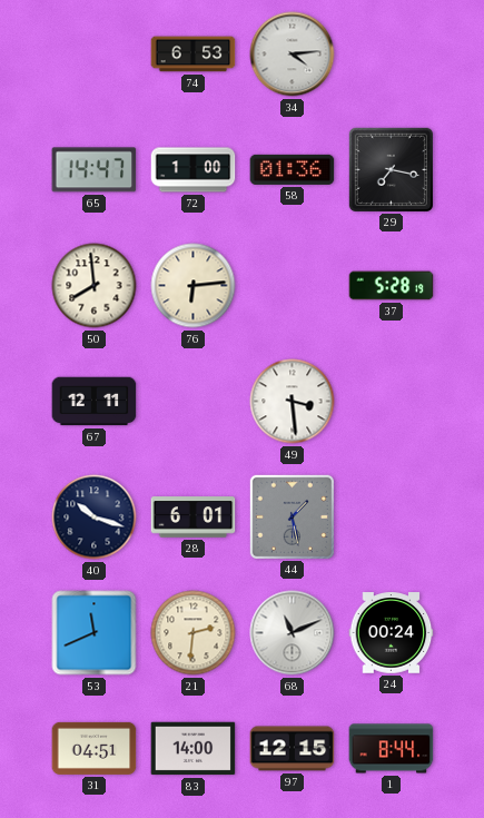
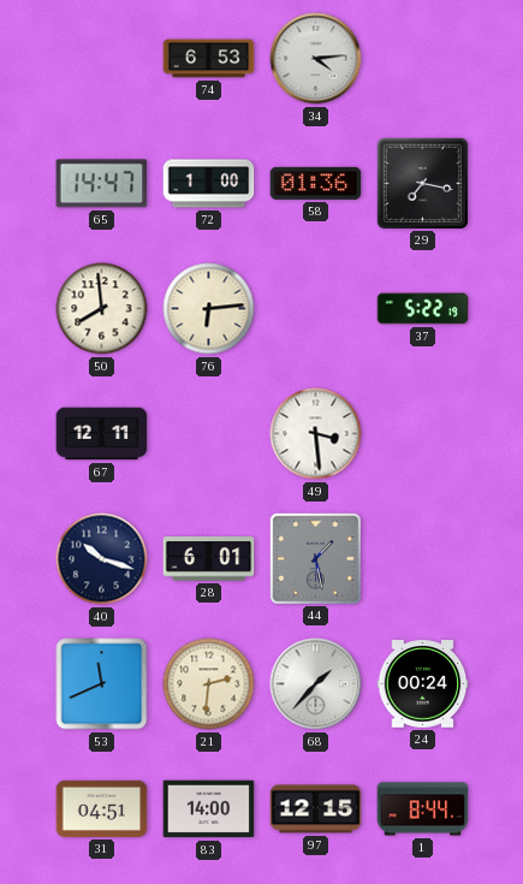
37: 5:28 -> 5:22
68: 11:11 -> 1:37
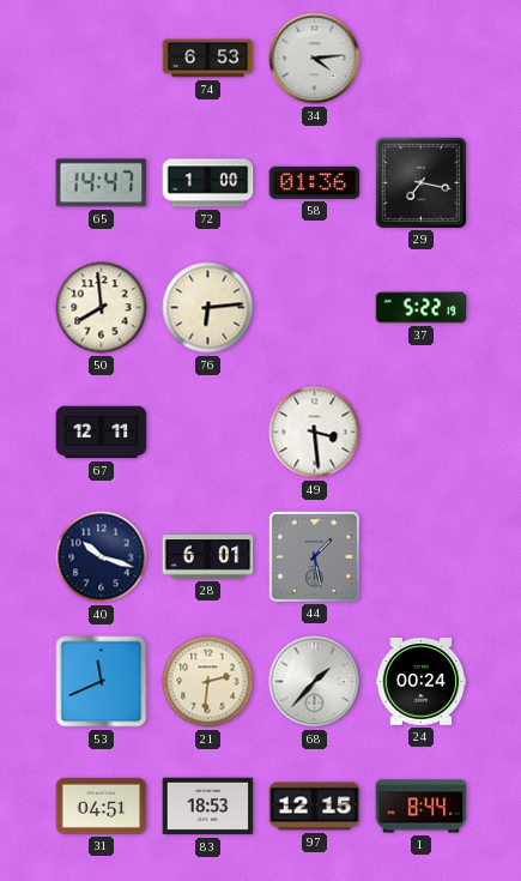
83: 14:00 -> 18:53
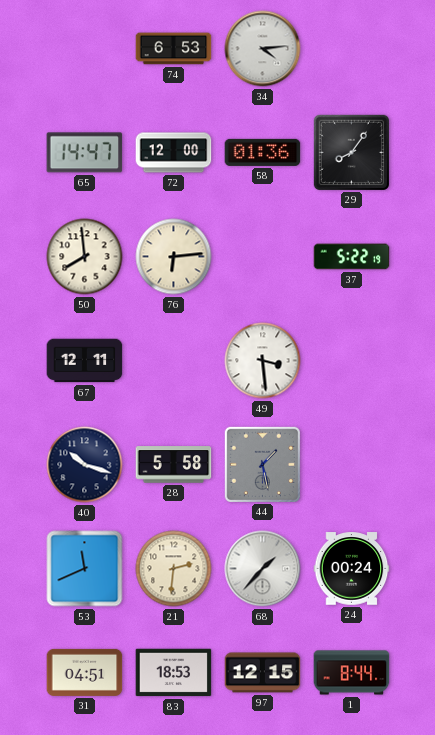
72: 1:00 -> 12:00
29: 7:17 -> 8:06
28: 6:01 -> 5:58
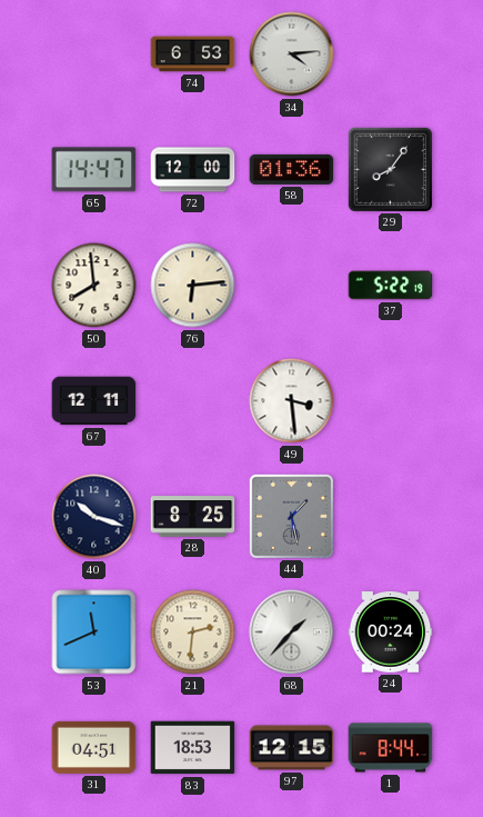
28: 5:58 -> 8:25
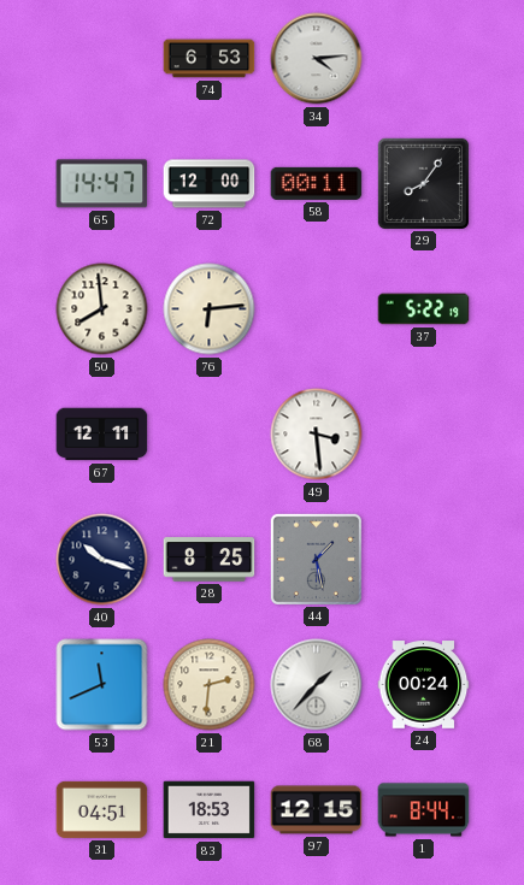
58: 01:36 -> 00:11
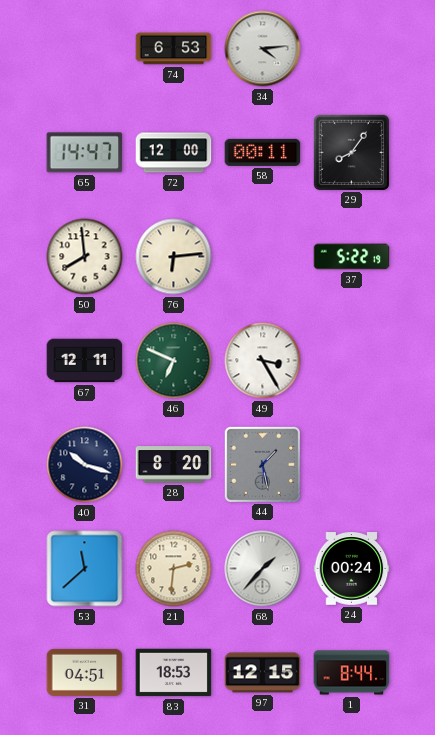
46: none -> 6:49
49: 3:29 -> 3:25
28: 8:25 -> 8:20
53: 11:41 -> 11:38
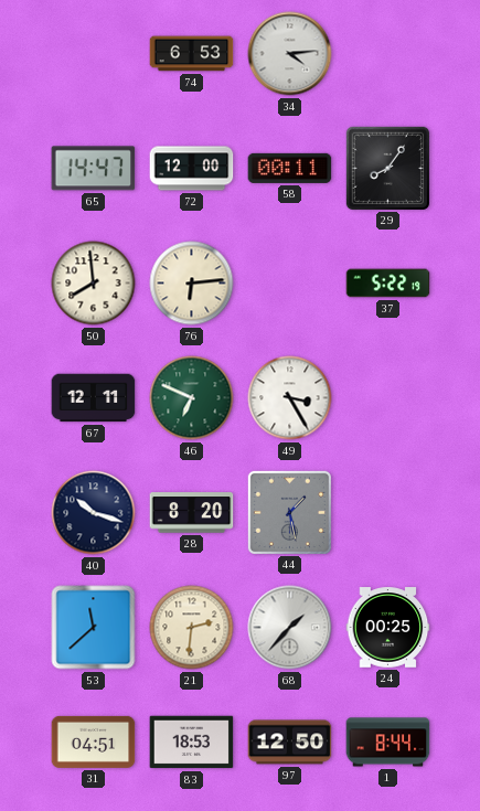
24: 00:24 -> 00:25
97: 12:15 -> 12:50
